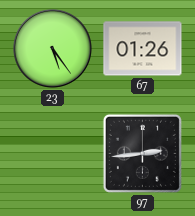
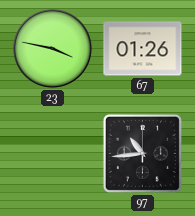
23: 5:24 -> 3:47
97: 2:44 -> 10:44
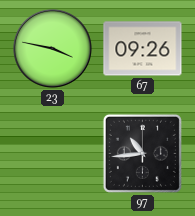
67: 01:26 -> 09:26
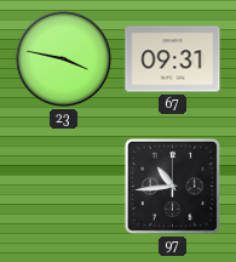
67: 09:26 -> 09:31
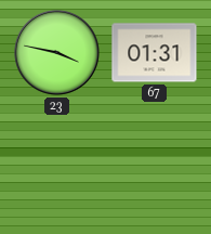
67: 09:31 -> 01:31
97: 10:44 -> none
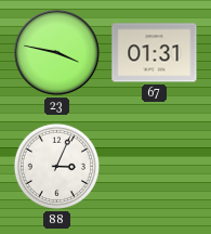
88: none -> 3:04
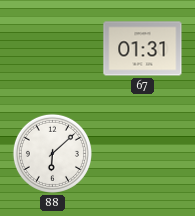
23: 3:47 -> none
88: 3:04 -> 6:08
